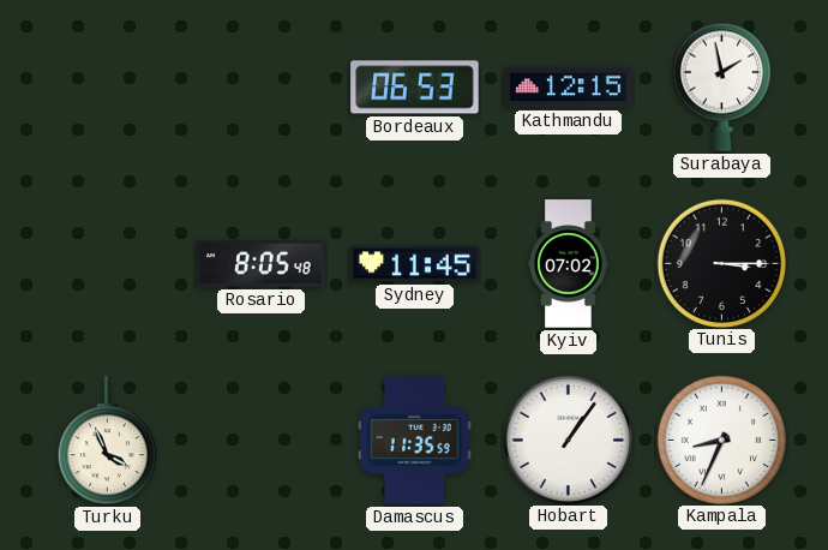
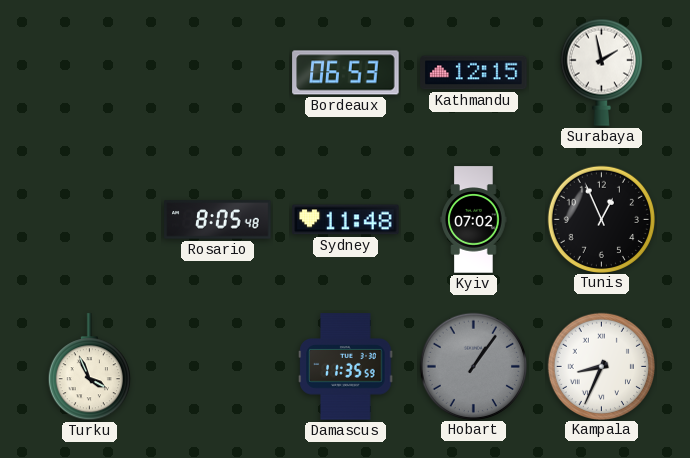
Sydney: 11:45 -> 11:48
Tunis: 3:15 -> 12:56
Hobart dial: white -> grey
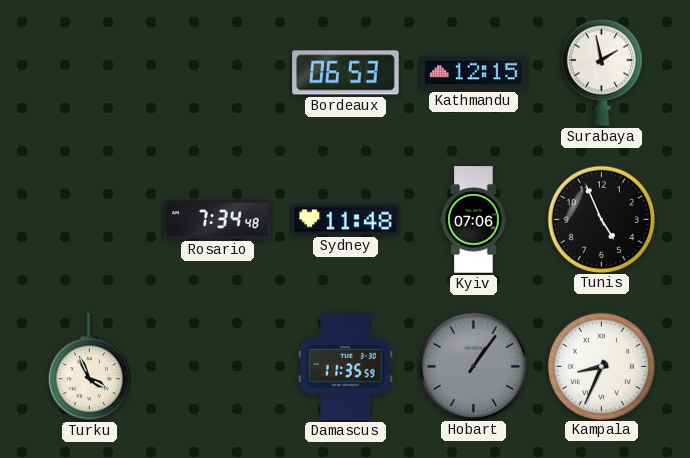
Rosario: 8:05 -> 7:34
Kyiv: 07:02 -> 07:06
Tunis: 12:56 -> 4:56
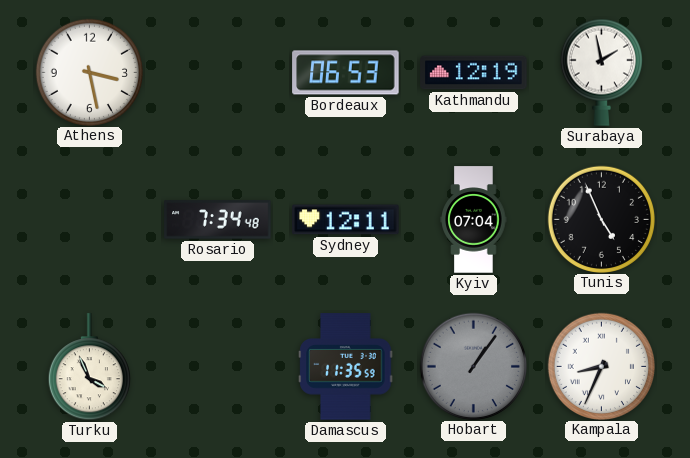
Athens: none -> 3:28
Kathmandu: 12:15 -> 12:19
Sydney: 11:48 -> 12:11
Kyiv: 07:06 -> 07:04
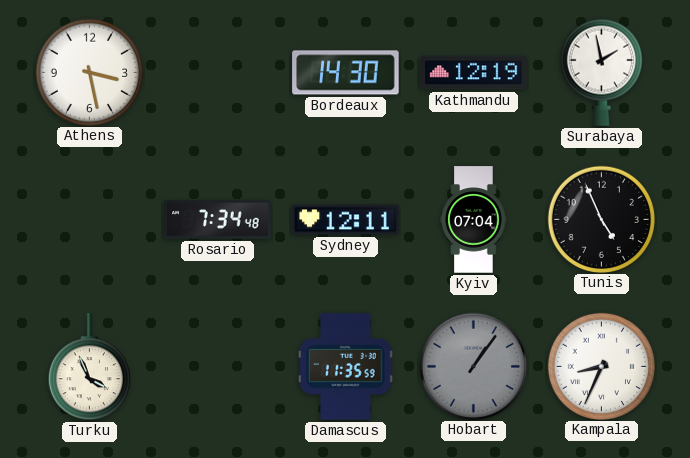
Bordeaux: 06:53 -> 14:30
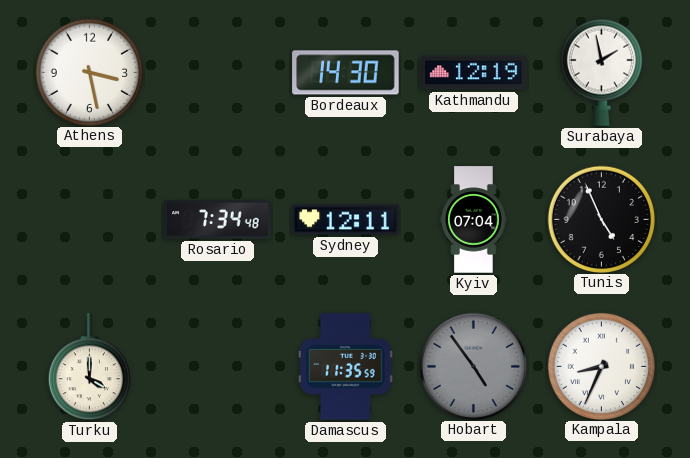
Turku: 3:56 -> 4:00
Hobart: 1:06 -> 4:54
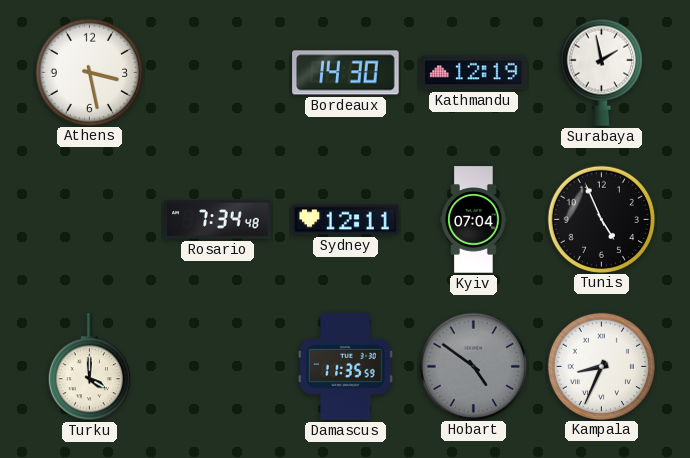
Hobart: 4:54 -> 4:51
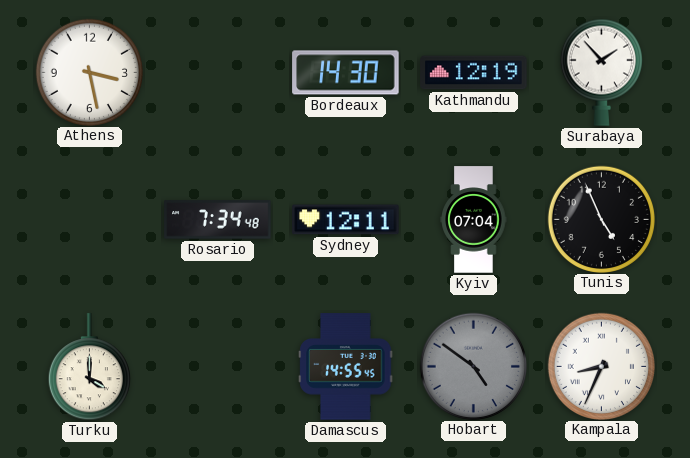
Surabaya: 1:58 -> 1:53
Damascus: 11:35 -> 14:55
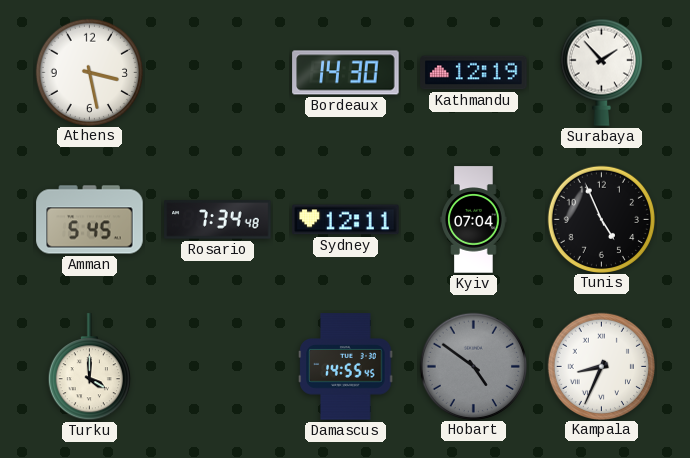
Amman: none -> 5:45
